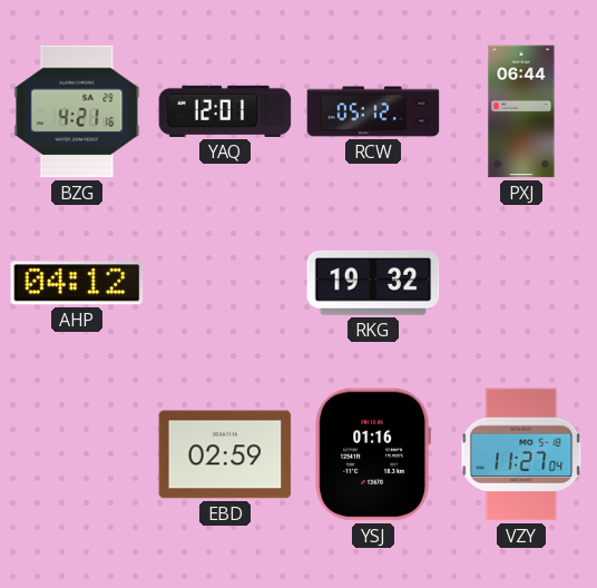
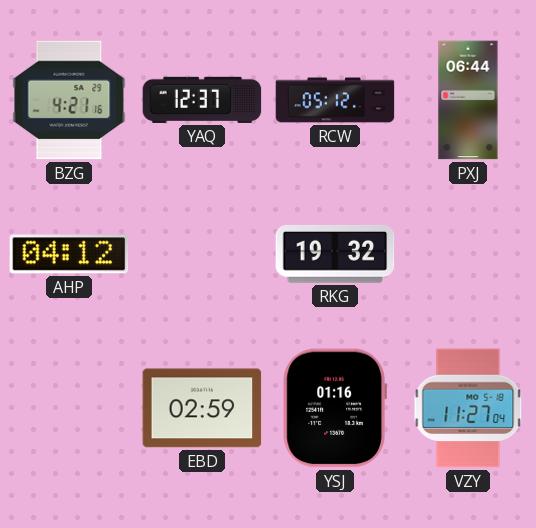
YAQ: 12:01 -> 12:37
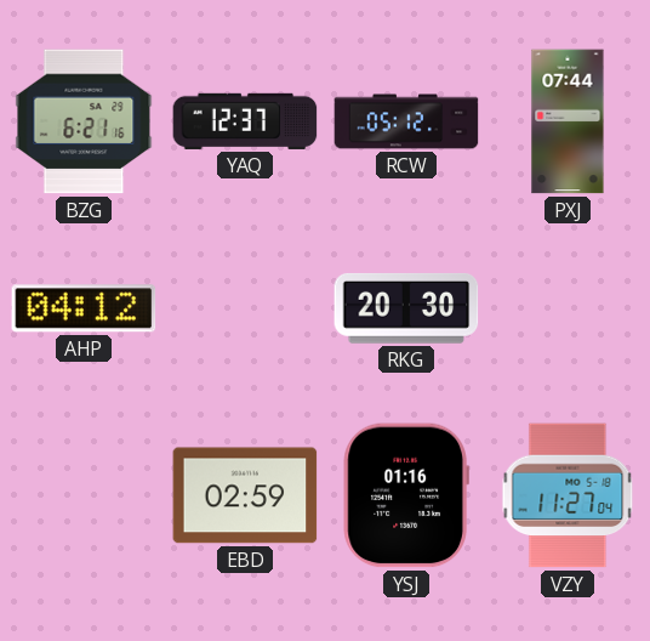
BZG: 4:21 -> 6:21
PXJ: 06:44 -> 07:44
RKG: 19:32 -> 20:30
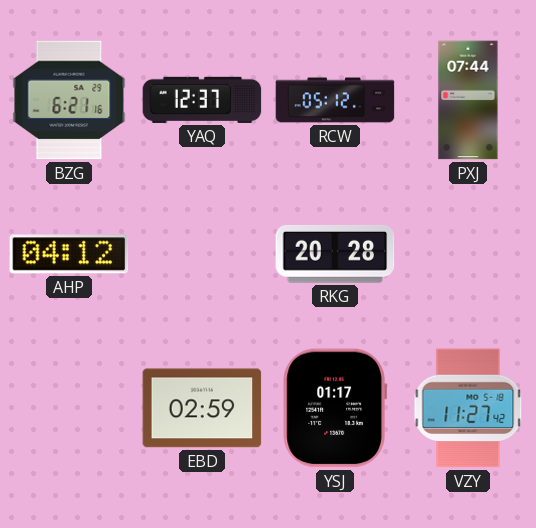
RKG: 20:30 -> 20:28
YSJ: 01:16 -> 01:17
VZY: 11:27:04 -> 11:27:42
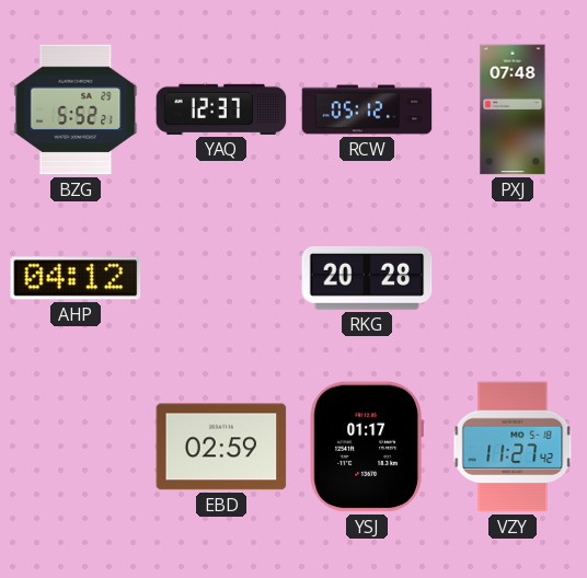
BZG: 6:21 -> 5:52
PXJ: 07:44 -> 07:48
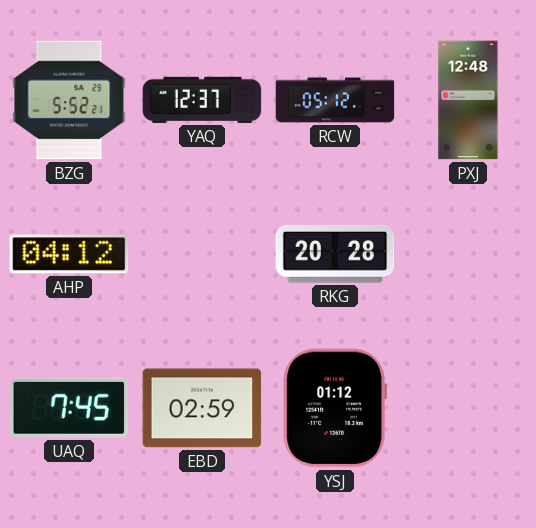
PXJ: 07:48 -> 12:48
UAQ: none -> 7:45
YSJ: 01:17 -> 01:12
VZY: 11:27 -> none
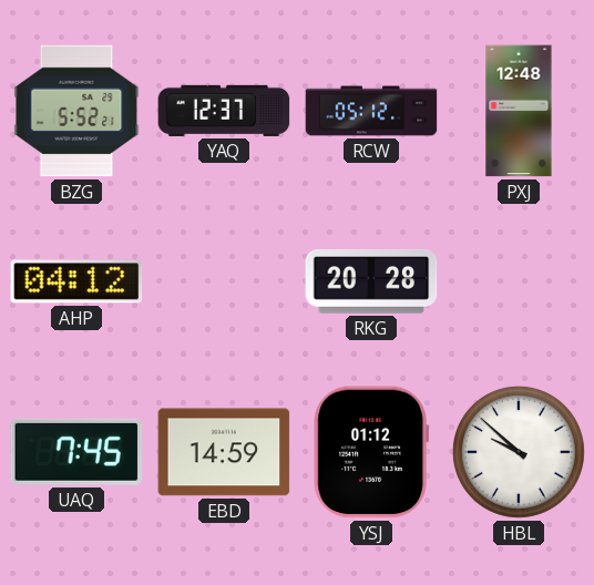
EBD: 02:59 -> 14:59
HBL: none -> 9:52
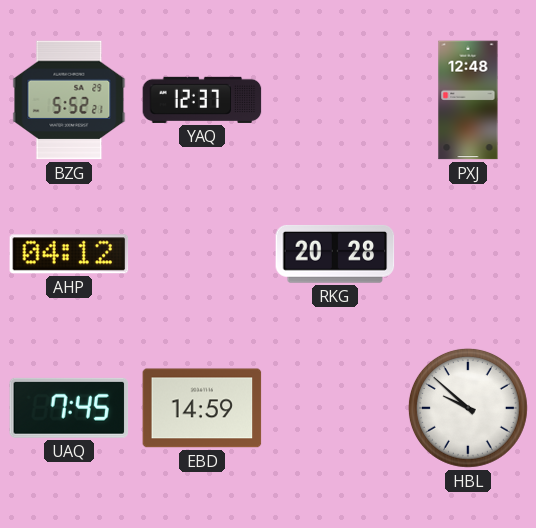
RCW: 05:12 -> none
YSJ: 01:12 -> none
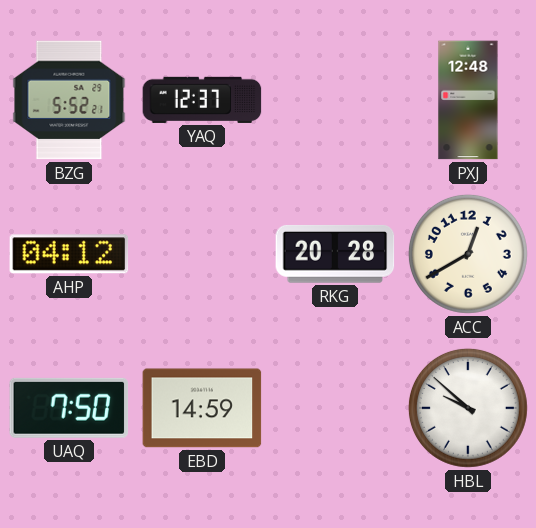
ACC: none -> 12:40
UAQ: 7:45 -> 7:50
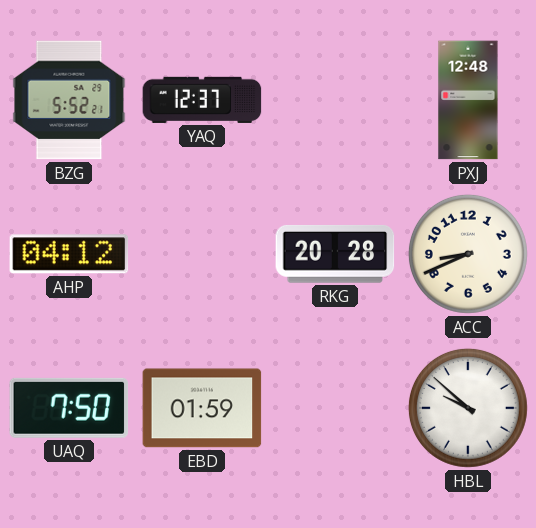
ACC: 12:40 -> 8:41
EBD: 14:59 -> 01:59
